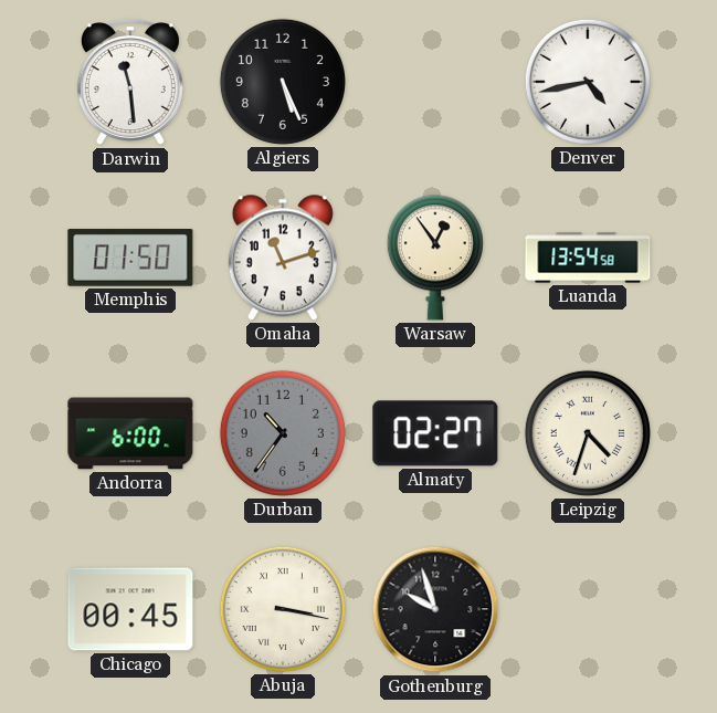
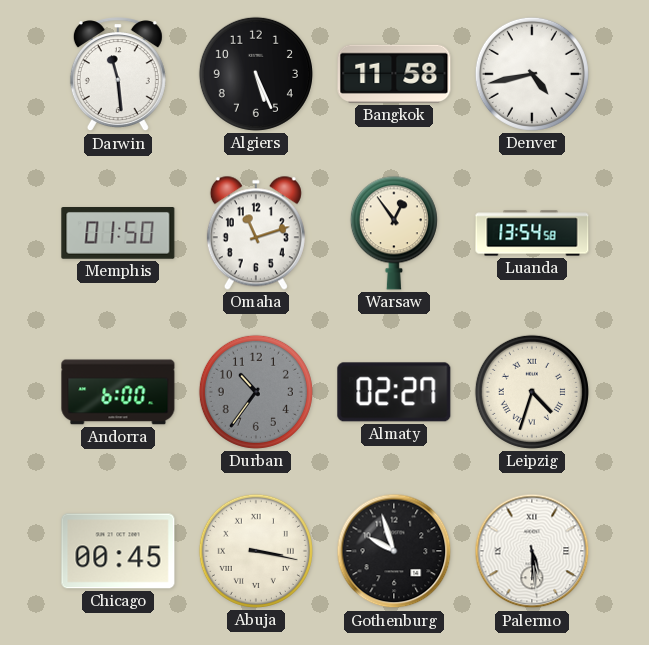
Bangkok: none -> 11:58
Palermo: none -> 5:29
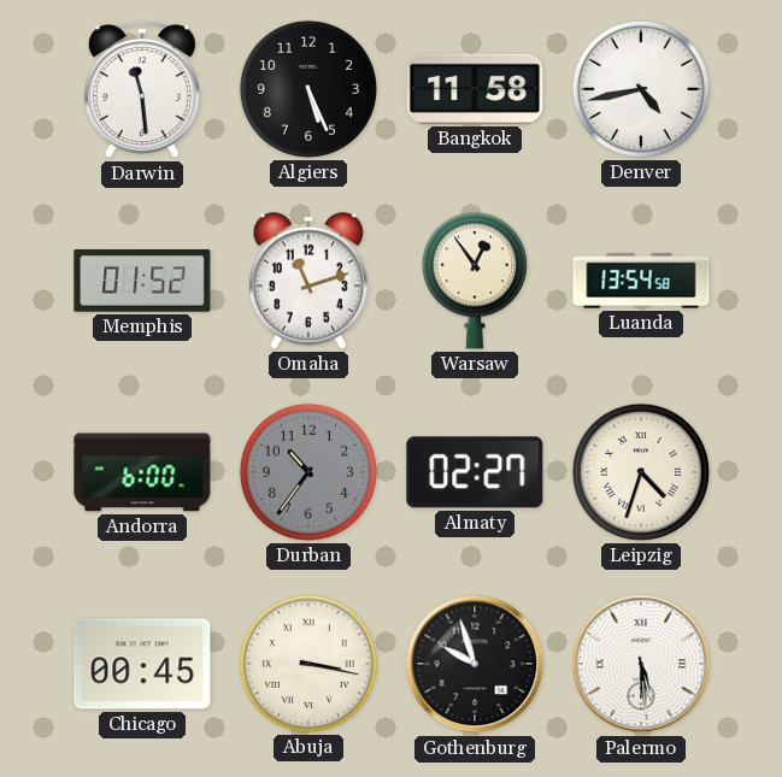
Memphis: 01:50 -> 01:52
